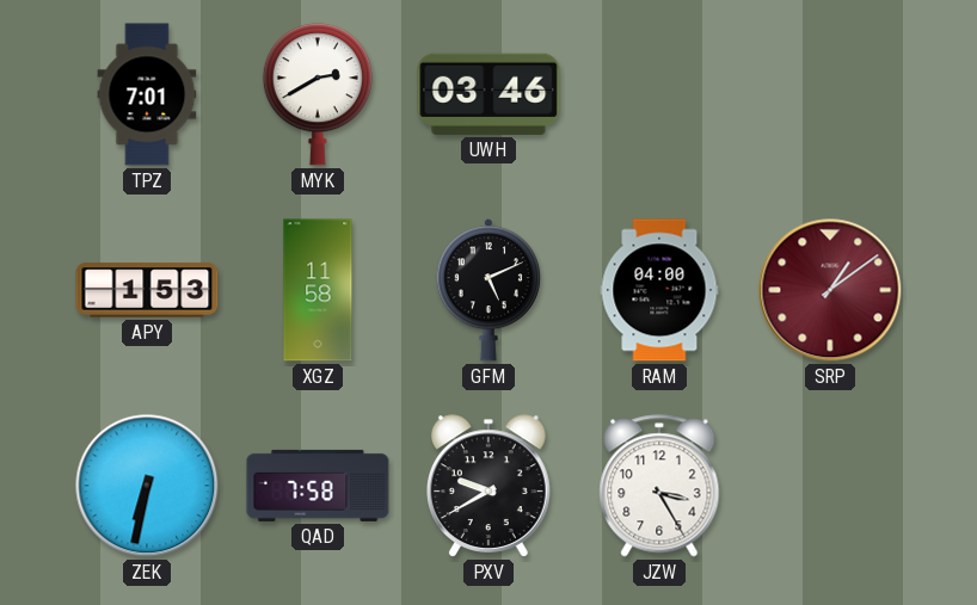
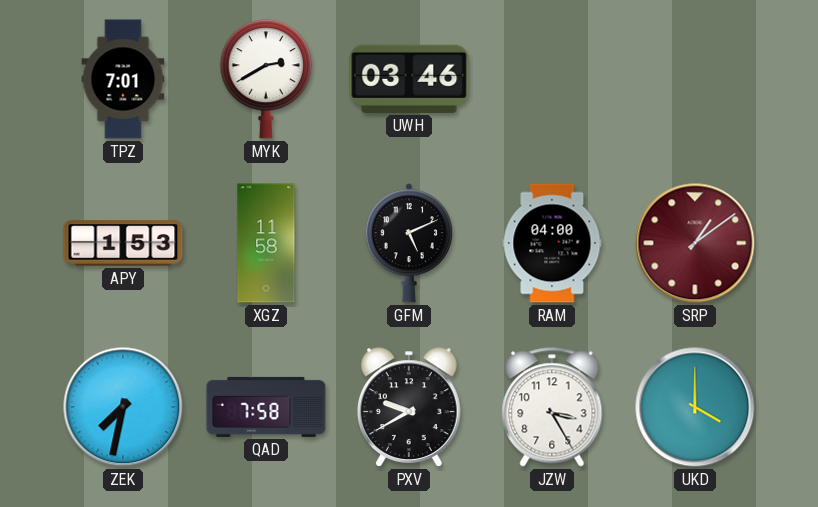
ZEK: 6:32 -> 7:32
UKD: none -> 4:00
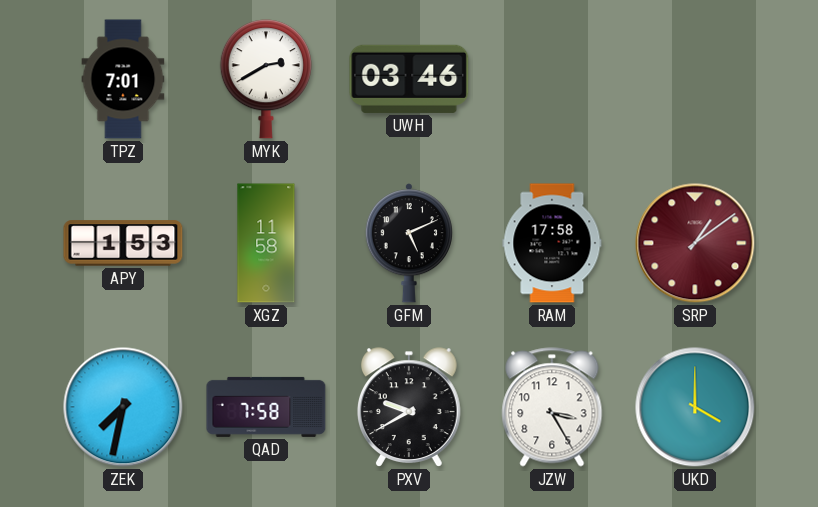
RAM: 04:00 -> 17:58
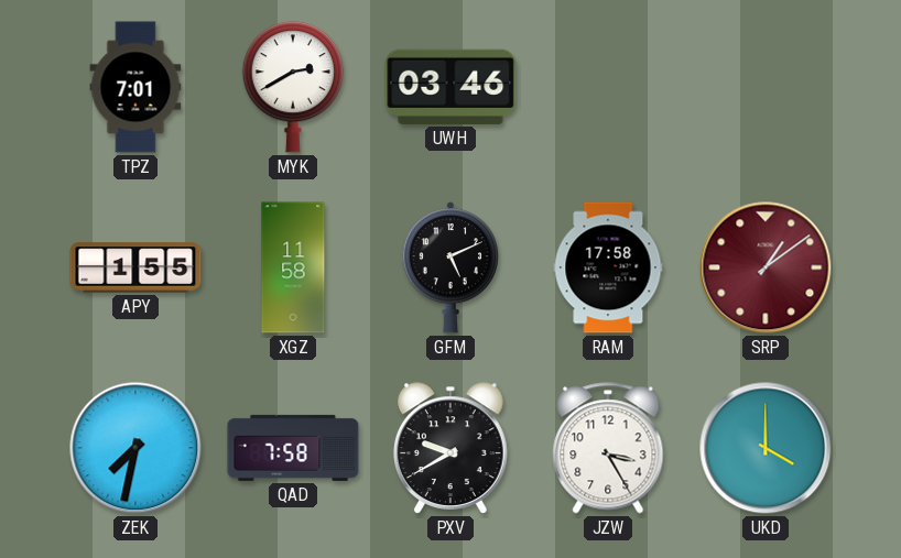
APY: 1:53 -> 1:55
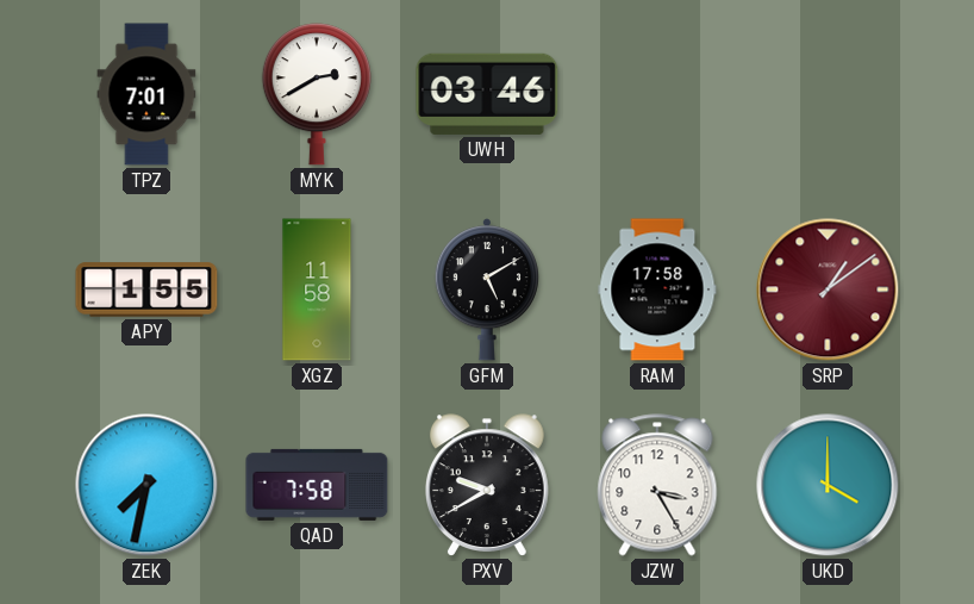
GFM: 5:11 -> 5:10
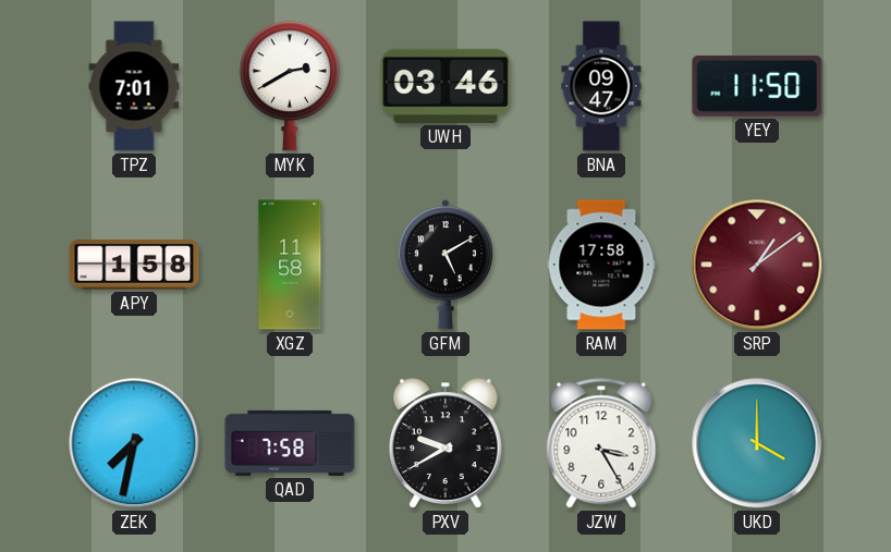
BNA: none -> 09:47
YEY: none -> 11:50
APY: 1:55 -> 1:58
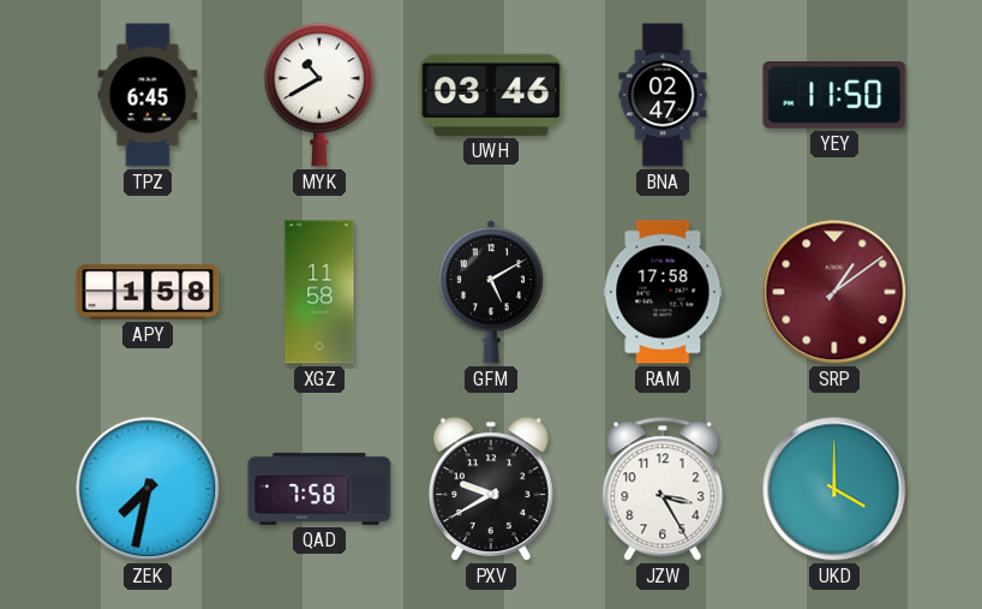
TPZ: 7:01 -> 6:45
MYK: 2:40 -> 10:40
BNA: 09:47 -> 02:47
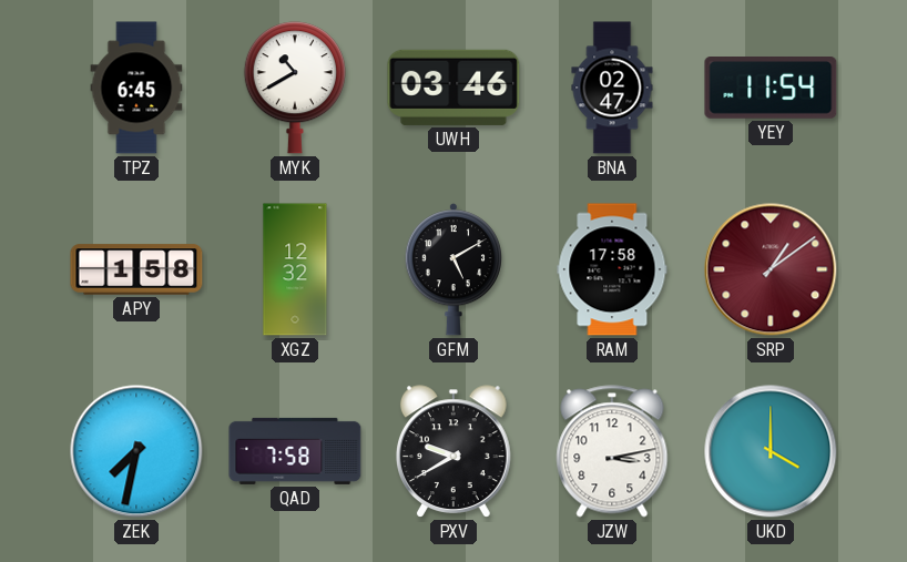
YEY: 11:50 -> 11:54
XGZ: 11:58 -> 12:32
JZW: 3:25 -> 3:13
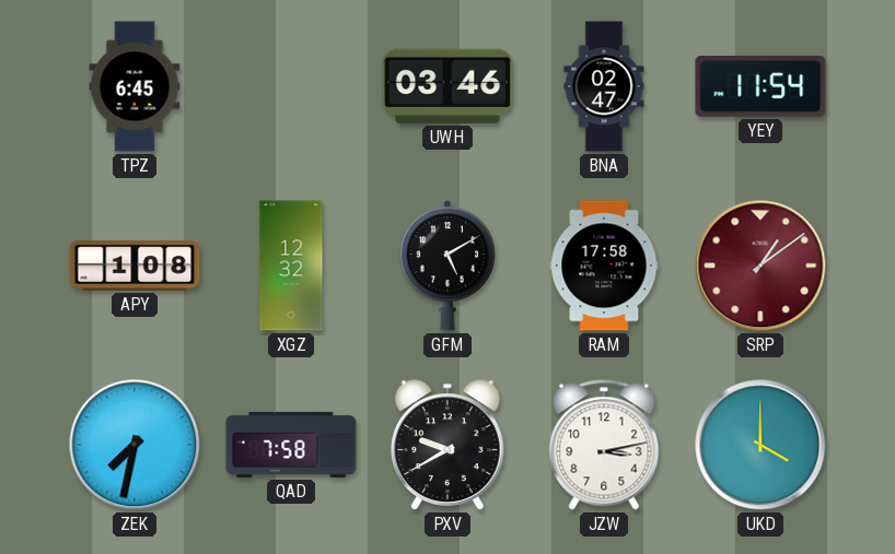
MYK: 10:40 -> none
APY: 1:58 -> 1:08
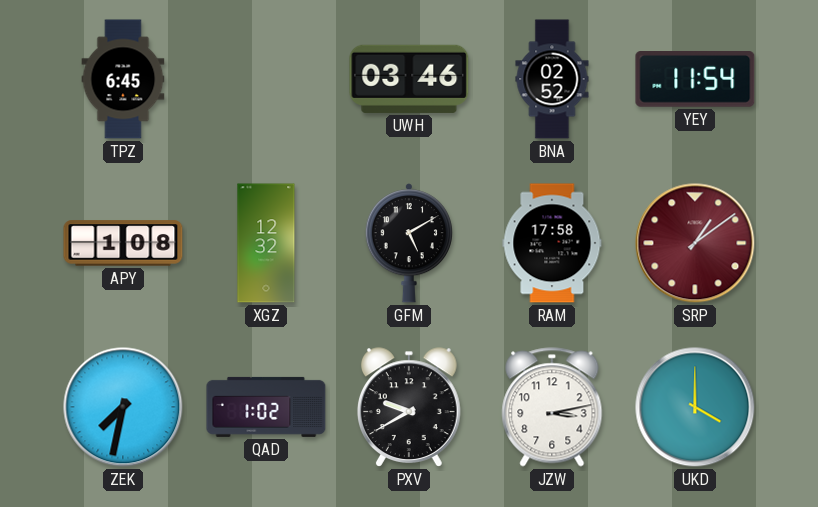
BNA: 02:47 -> 02:52
QAD: 7:58 -> 1:02
